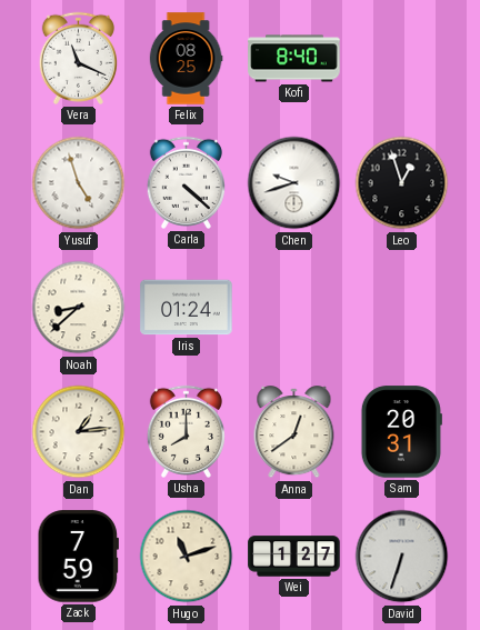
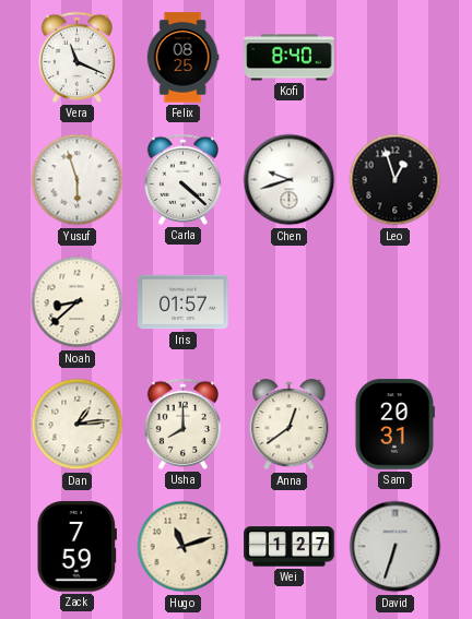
Yusuf: 4:57 -> 5:57
Iris: 01:24 -> 01:57
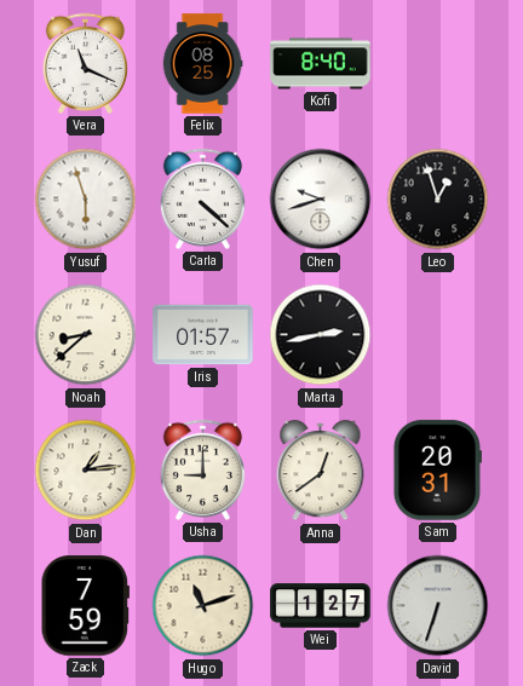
Marta: none -> 2:43
Usha: 8:00 -> 9:00
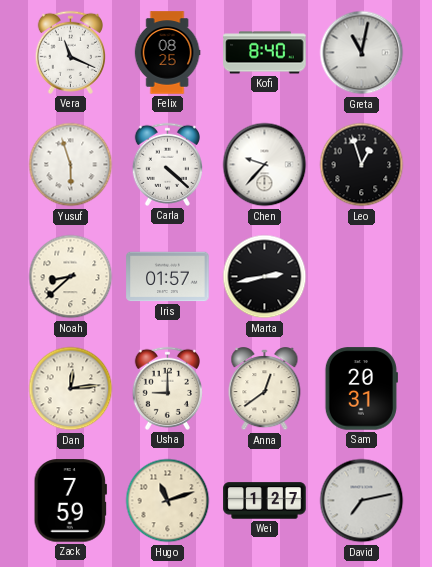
Greta: none -> 11:02
Chen: 9:42 -> 9:37
Dan: 1:14 -> 12:14
David: 6:33 -> 7:13
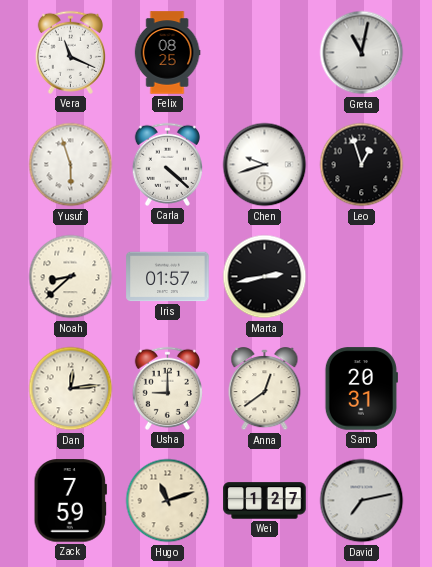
Kofi: 8:40 -> none
Chen: 9:37 -> 9:42
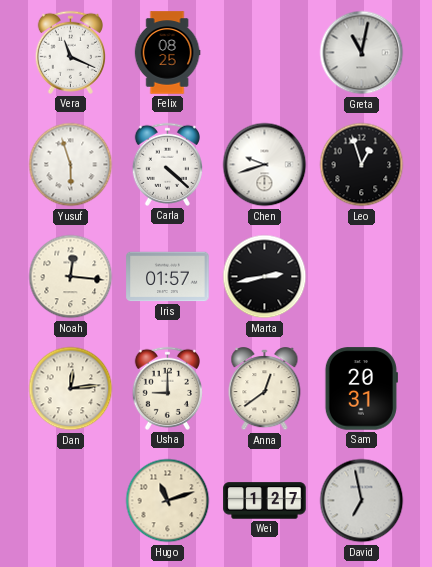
Noah: 8:38 -> 12:16
Zack: 7:59 -> none
David: 7:13 -> 6:58
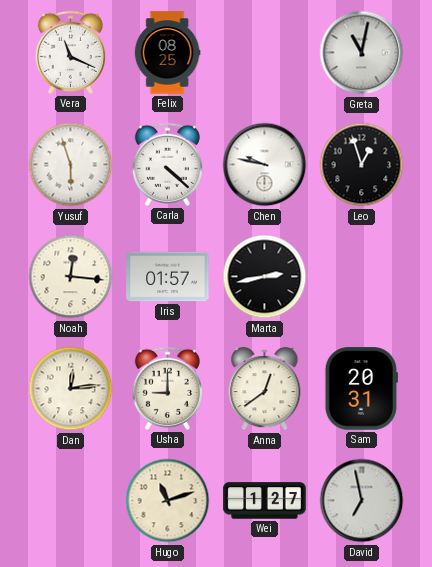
Chen: 9:42 -> 9:47
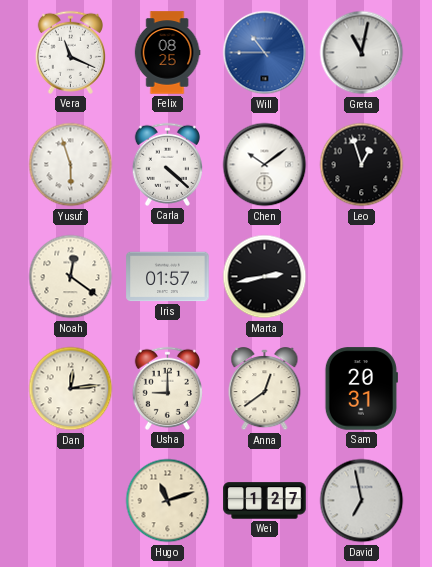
Will: none -> 10:45
Chen: 9:47 -> 10:09
Noah: 12:16 -> 12:21
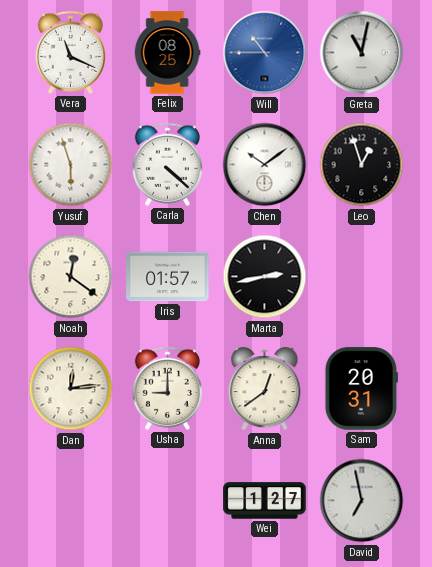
Hugo: 11:12 -> none
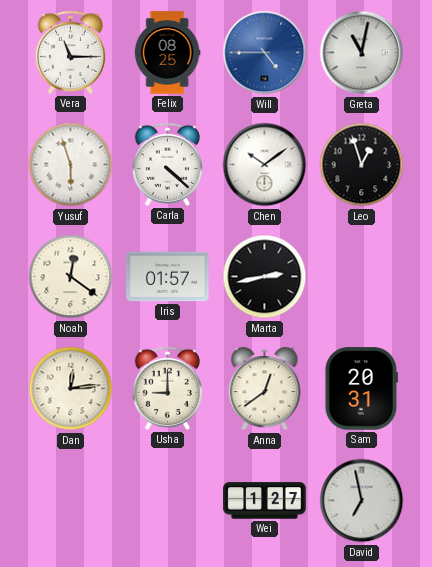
Vera: 11:19 -> 11:15
Will: 10:45 -> 4:45
